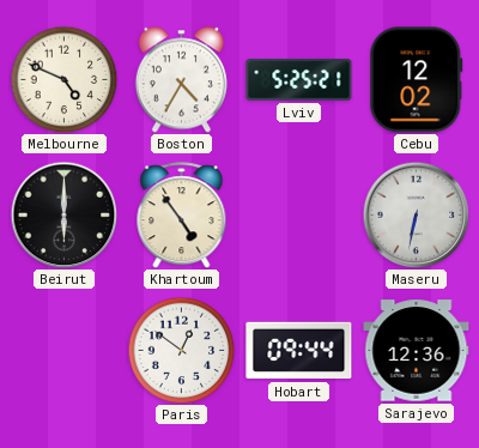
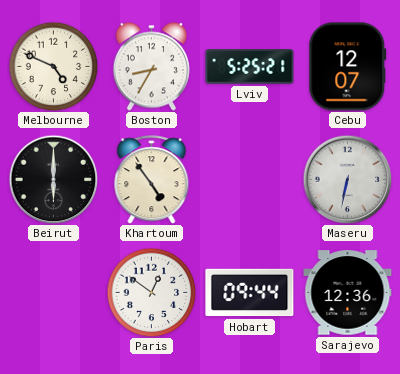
Boston: 4:35 -> 8:35
Cebu: 12:02 -> 12:07
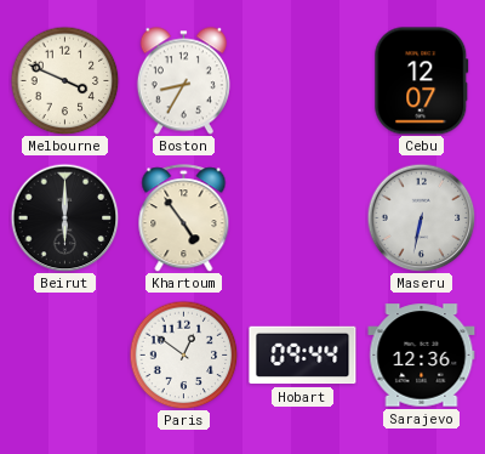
Melbourne: 4:49 -> 3:49
Lviv: 5:25 -> none
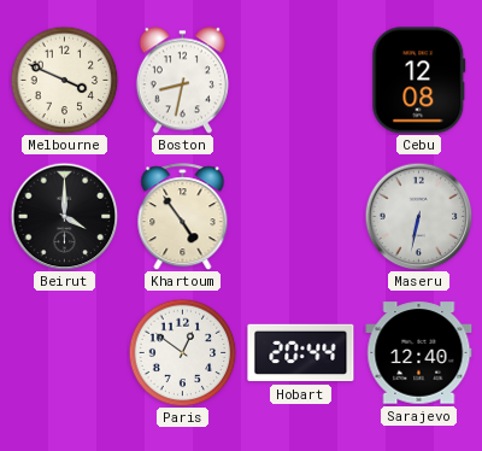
Boston: 8:35 -> 8:32
Cebu: 12:07 -> 12:08
Beirut: 6:00 -> 4:00
Hobart: 09:44 -> 20:44
Sarajevo: 12:36 -> 12:40
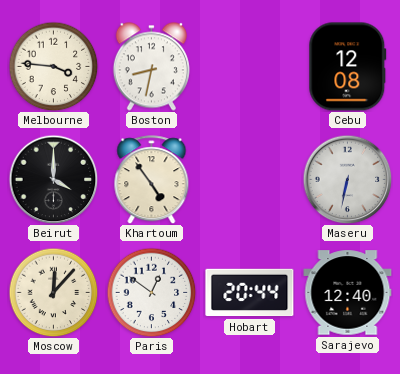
Melbourne: 3:49 -> 3:46
Moscow: none -> 12:07
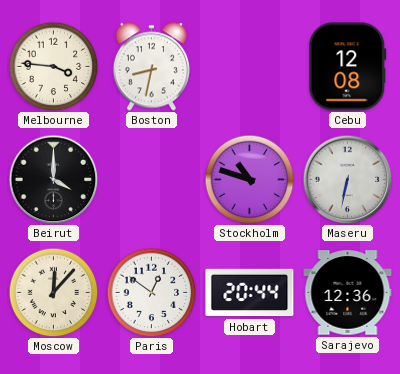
Khartoum: 4:54 -> none
Stockholm: none -> 10:48
Sarajevo: 12:40 -> 12:36
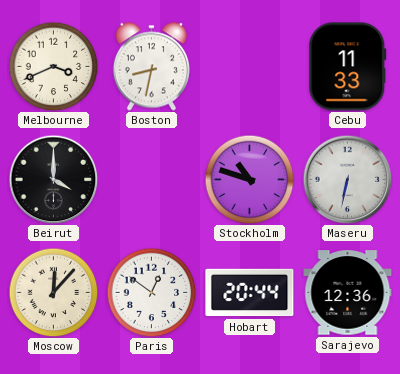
Melbourne: 3:46 -> 3:41
Cebu: 12:08 -> 11:33
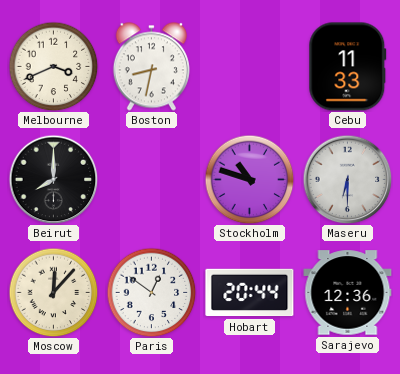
Beirut: 4:00 -> 8:00
Maseru: 6:32 -> 6:30
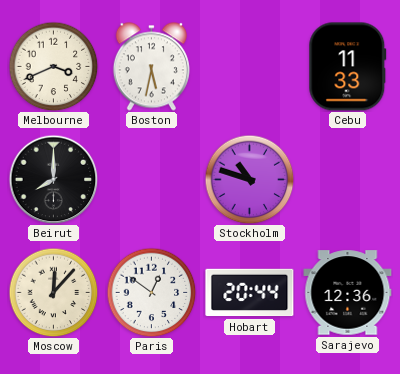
Boston: 8:32 -> 5:32
Maseru: 6:30 -> none
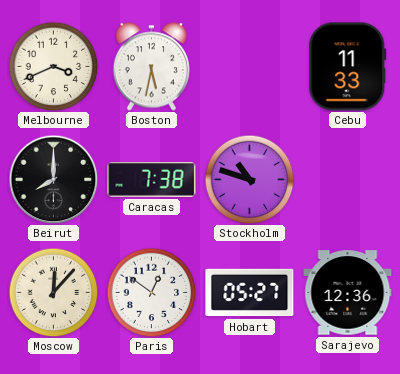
Caracas: none -> 7:38
Hobart: 20:44 -> 05:27
